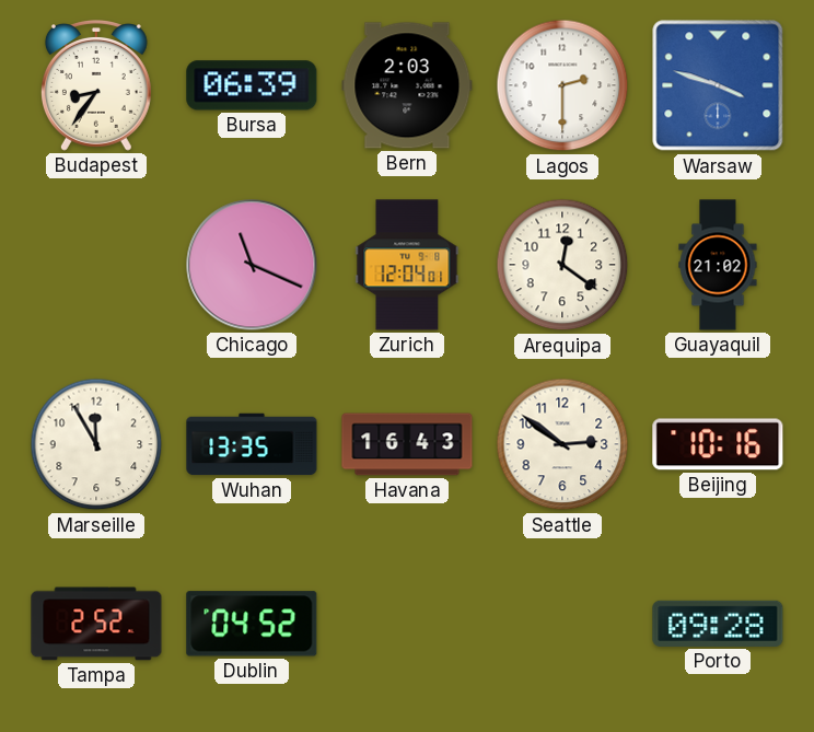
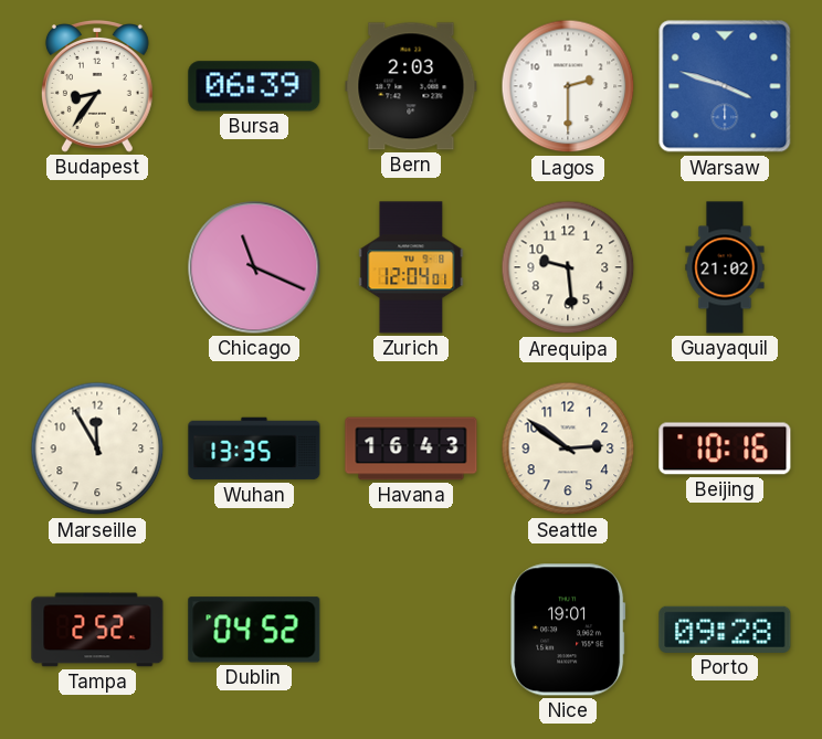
Arequipa: 12:21 -> 9:29
Nice: none -> 19:01
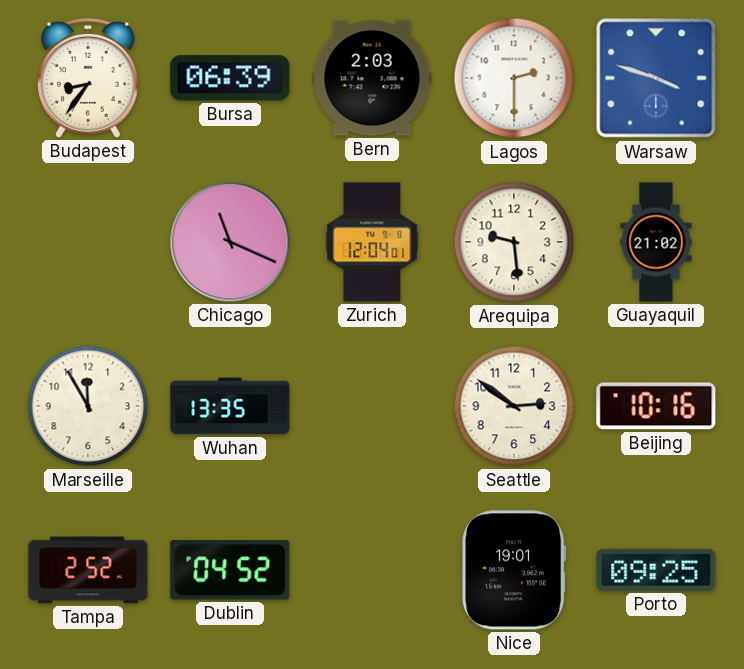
Havana: 16:43 -> none
Porto: 09:28 -> 09:25
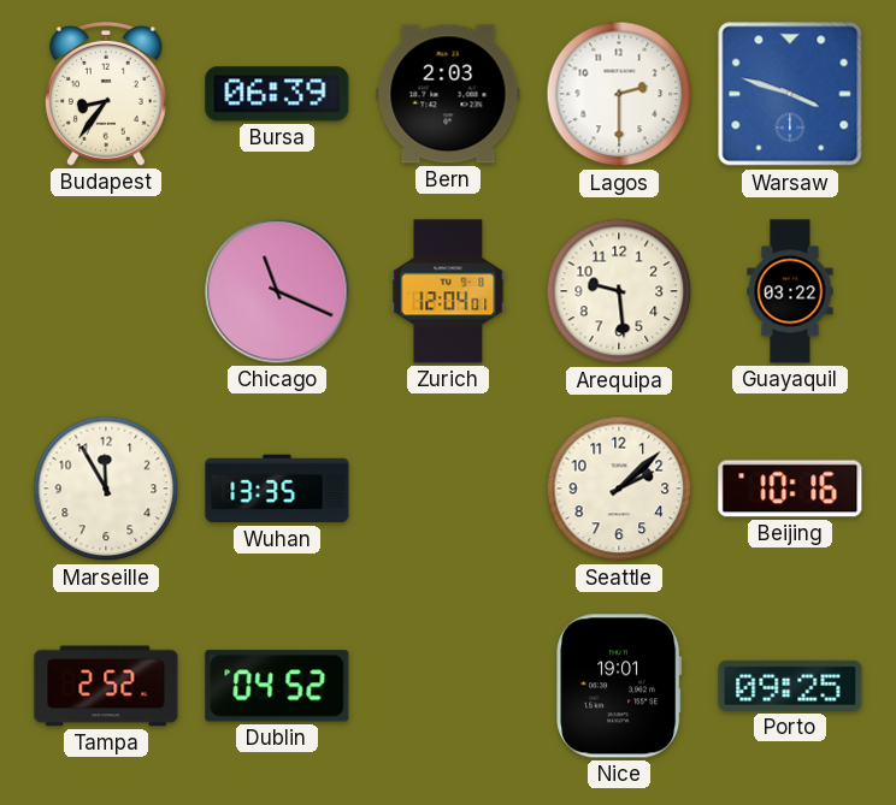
Guayaquil: 21:02 -> 03:22
Seattle: 2:51 -> 2:08
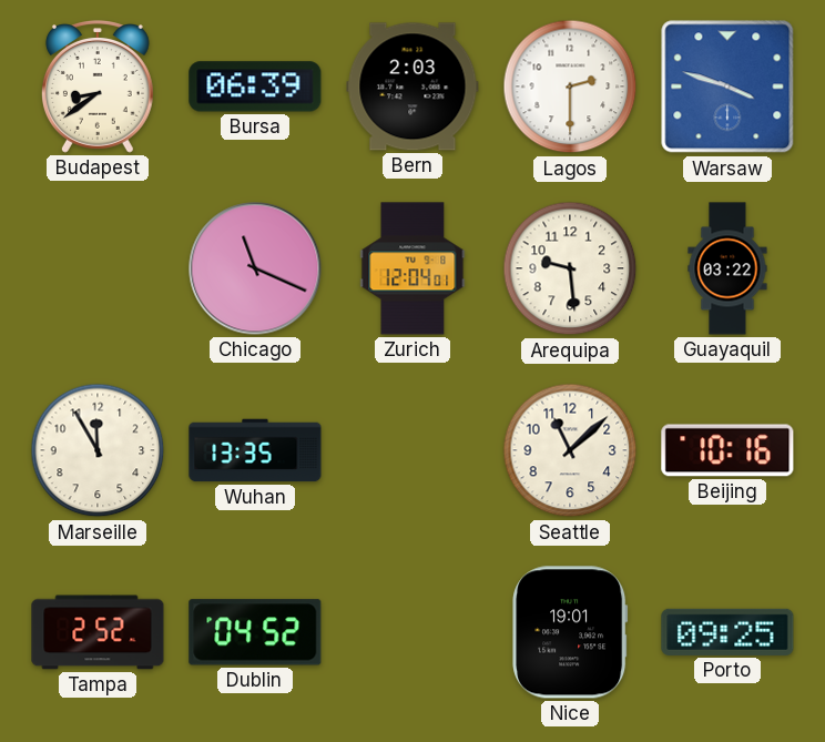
Budapest: 8:36 -> 8:39
Seattle: 2:08 -> 11:08
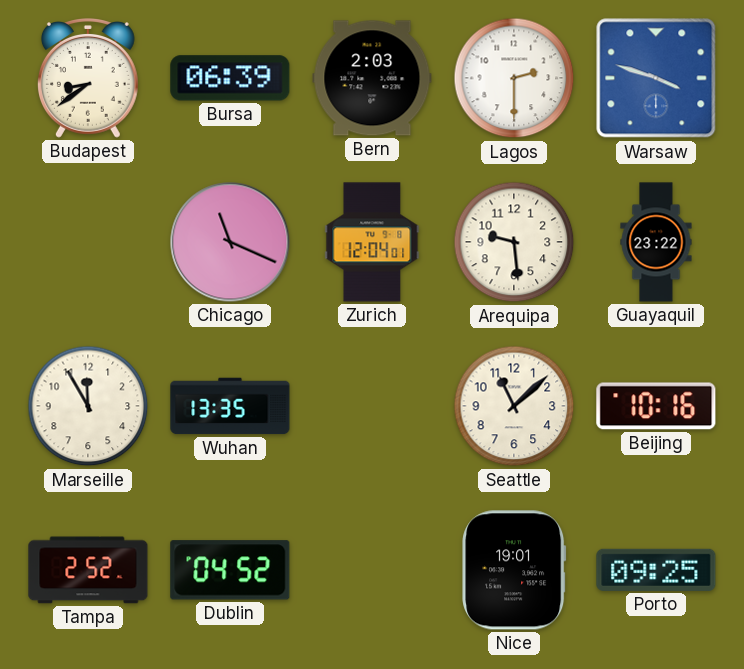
Guayaquil: 03:22 -> 23:22
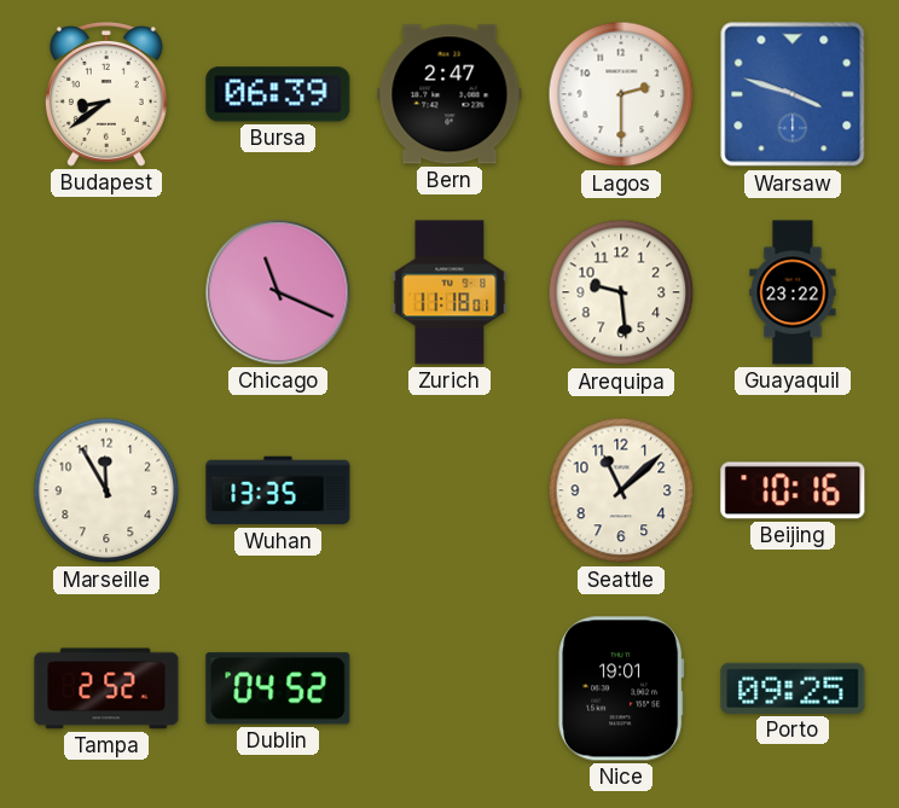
Bern: 2:03 -> 2:47
Zurich: 12:04 -> 11:18
